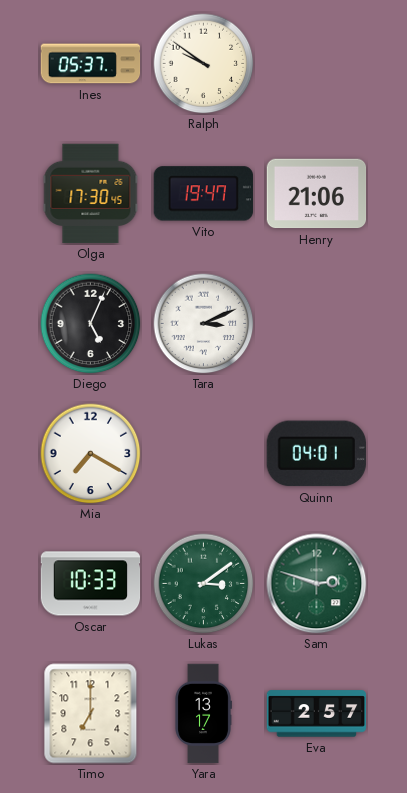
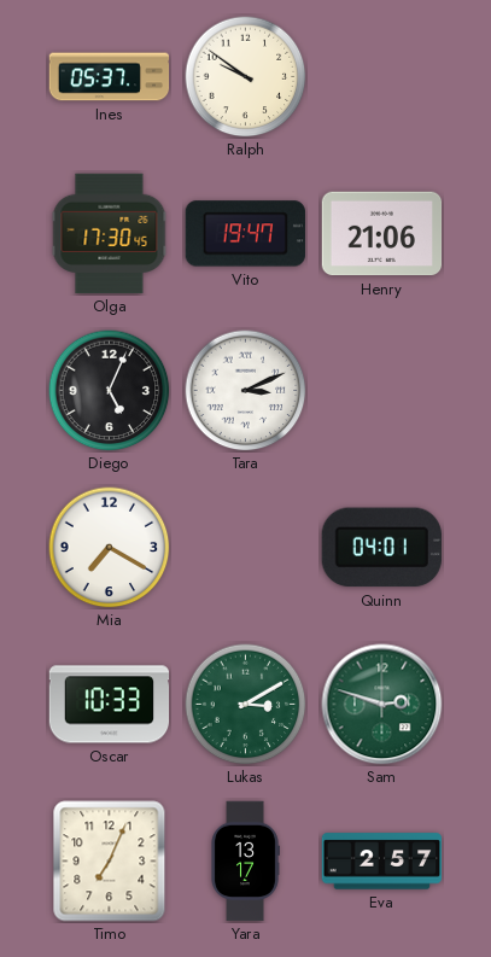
Lukas: 3:09 -> 3:10
Timo: 7:00 -> 7:04
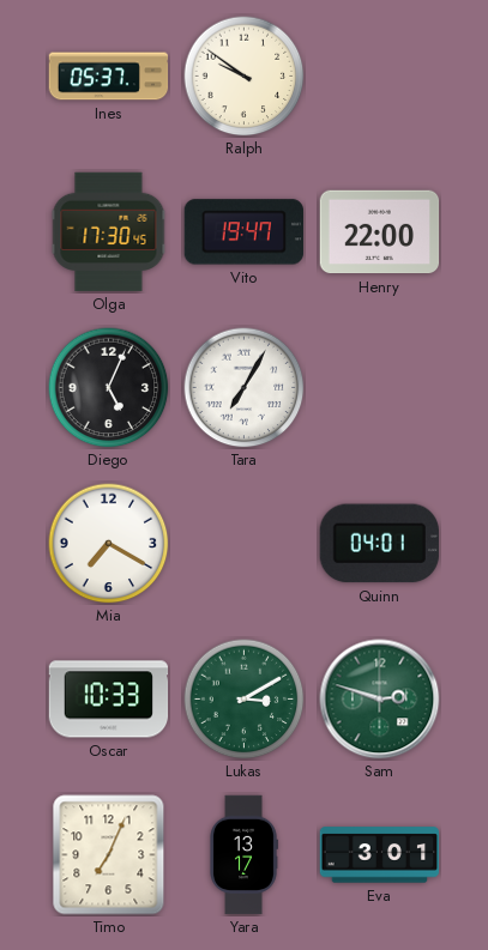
Henry: 21:06 -> 22:00
Tara: 3:11 -> 7:05
Eva: 2:57 -> 3:01
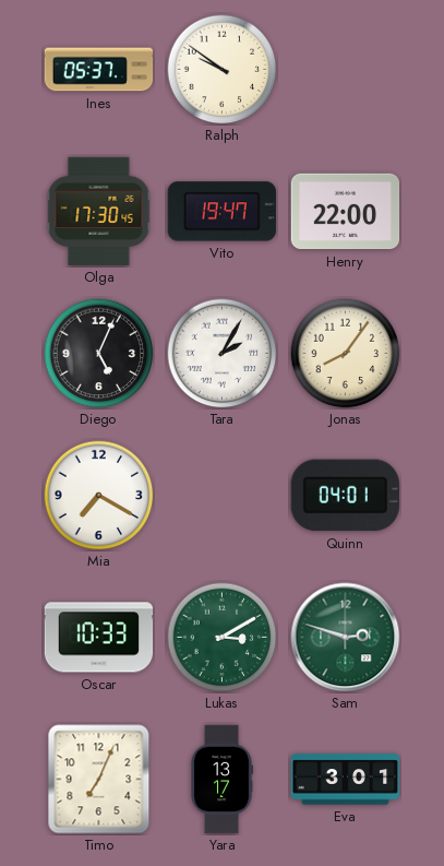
Tara: 7:05 -> 2:05
Jonas: none -> 8:06
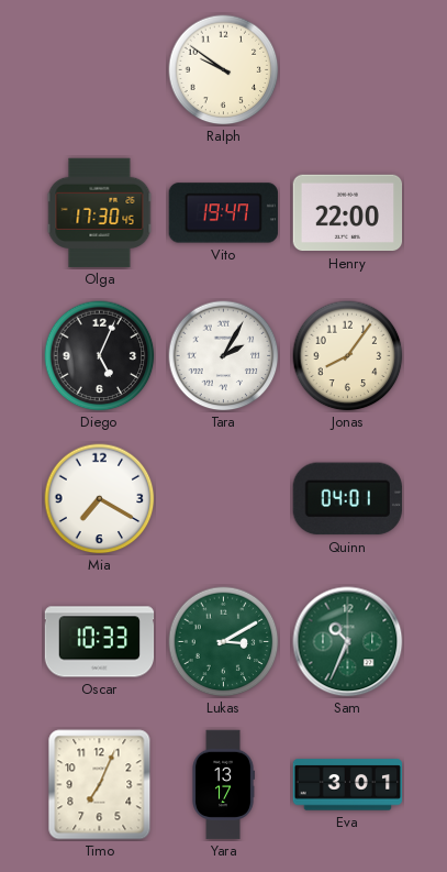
Ines: 05:37 -> none
Sam: 2:48 -> 10:34
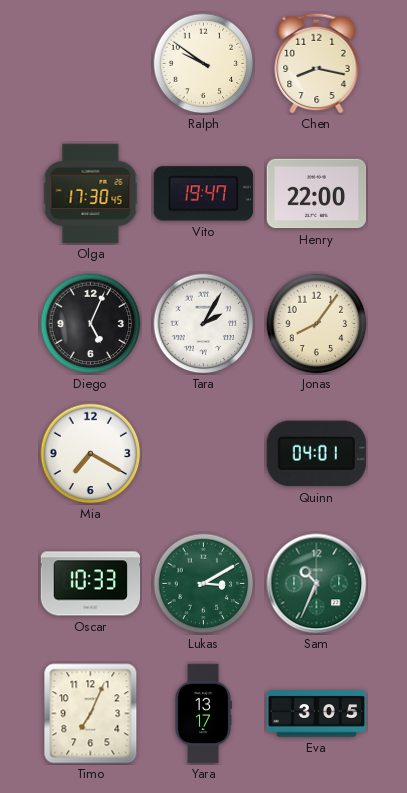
Chen: none -> 8:17
Eva: 3:01 -> 3:05
